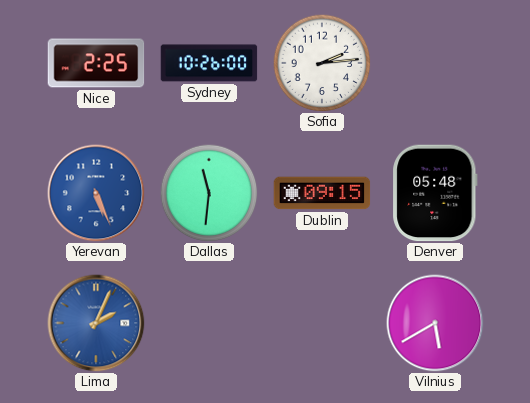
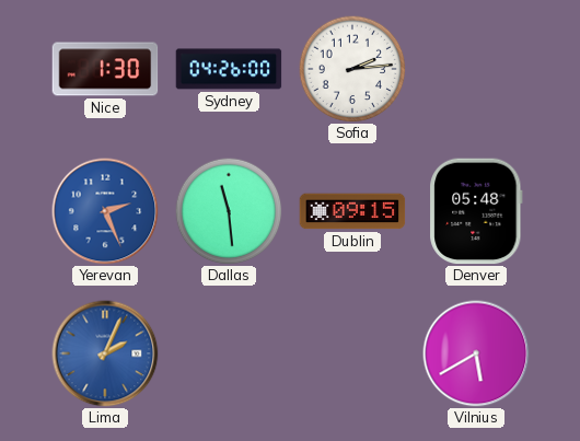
Nice: 2:25 -> 1:30
Sydney: 10:26 -> 04:26
Yerevan: 5:26 -> 2:26
Dallas: 11:31 -> 11:29
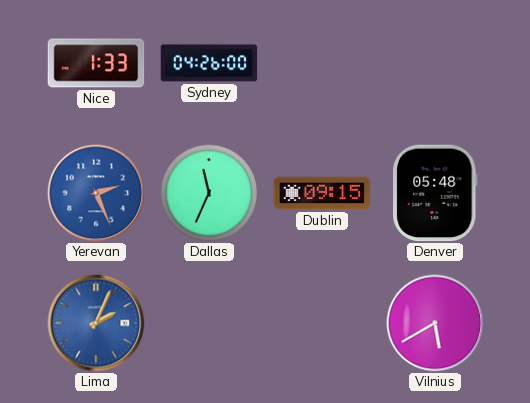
Nice: 1:30 -> 1:33
Sofia: 2:14 -> none
Dallas: 11:29 -> 11:34
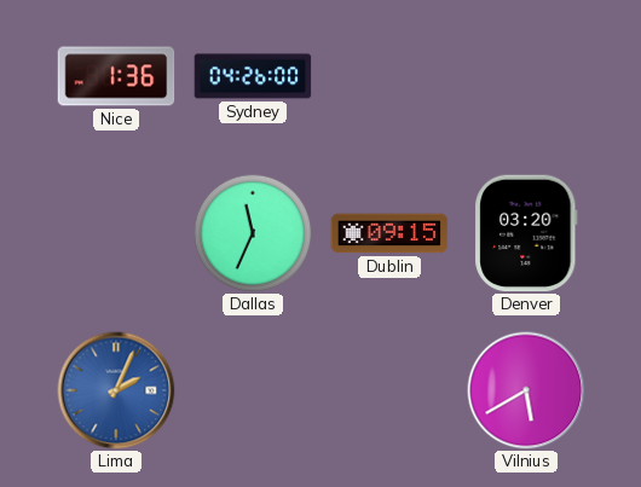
Nice: 1:33 -> 1:36
Yerevan: 2:26 -> none
Denver: 05:48 -> 03:20
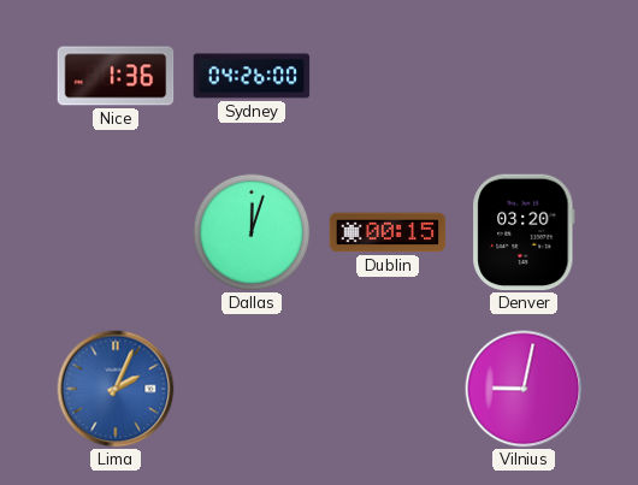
Dallas: 11:34 -> 12:03
Dublin: 09:15 -> 00:15
Vilnius: 5:40 -> 9:02
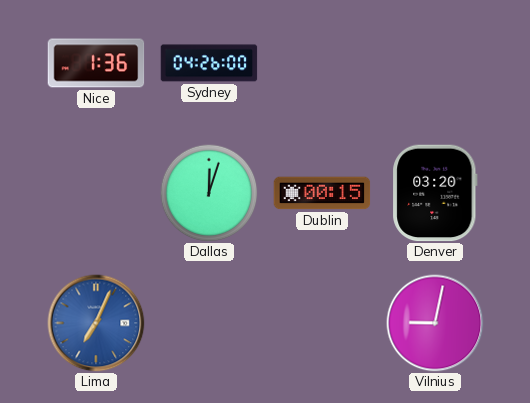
Lima: 2:04 -> 7:04
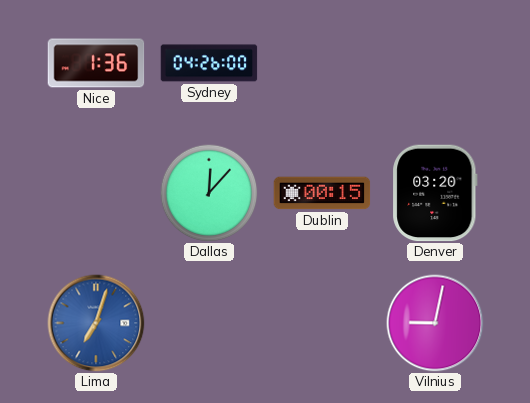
Dallas: 12:03 -> 12:07
Lima: 7:04 -> 7:03
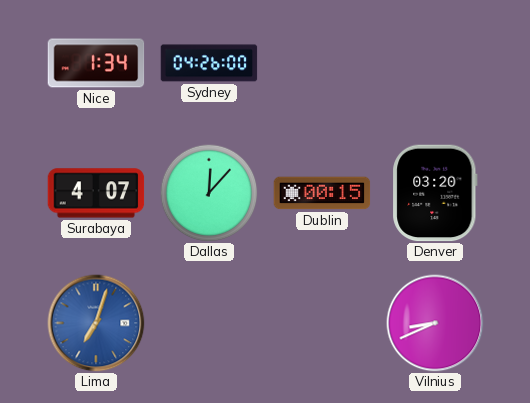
Nice: 1:36 -> 1:34
Surabaya: none -> 4:07
Vilnius: 9:02 -> 8:41
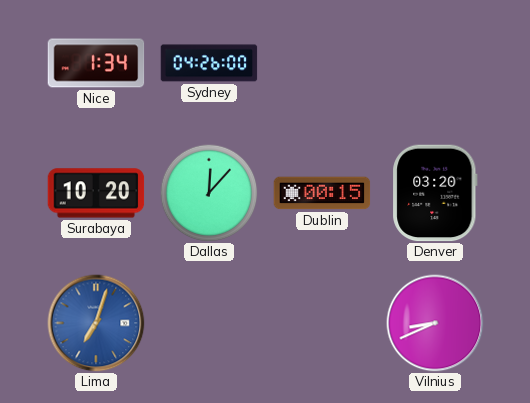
Surabaya: 4:07 -> 10:20
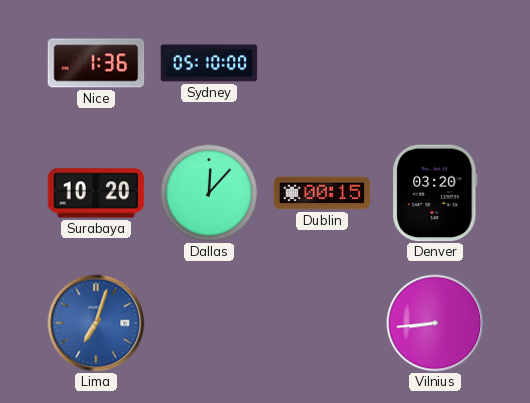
Nice: 1:34 -> 1:36
Sydney: 04:26 -> 05:10
Vilnius: 8:41 -> 8:44
